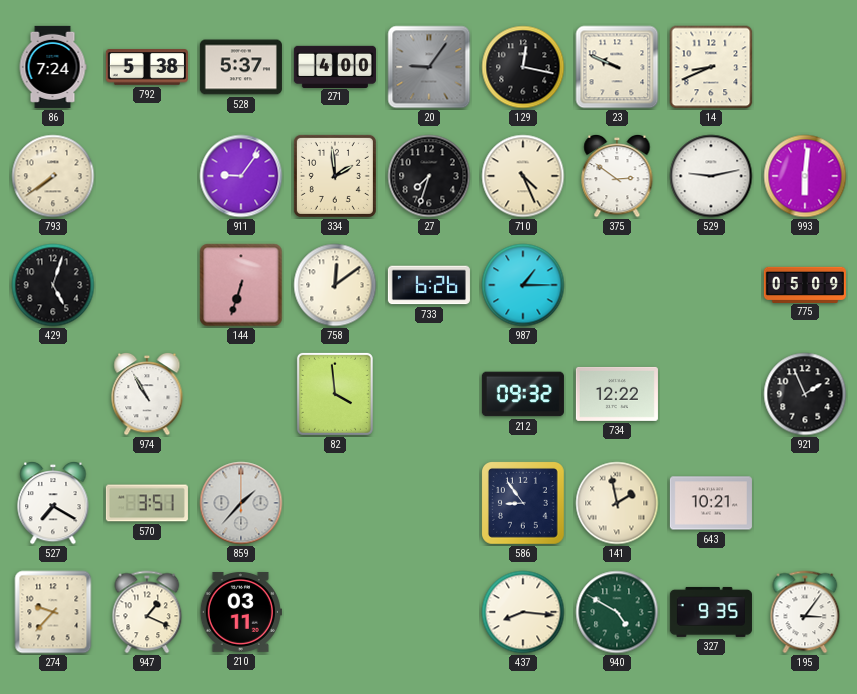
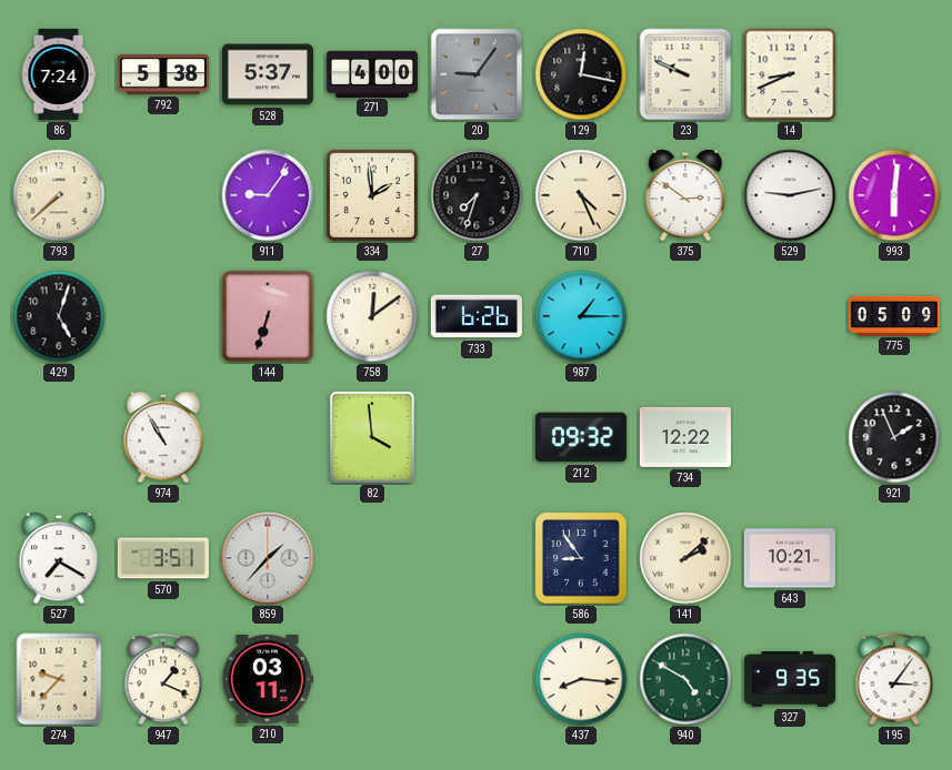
793: 7:39 -> 7:38
141: 1:58 -> 2:08
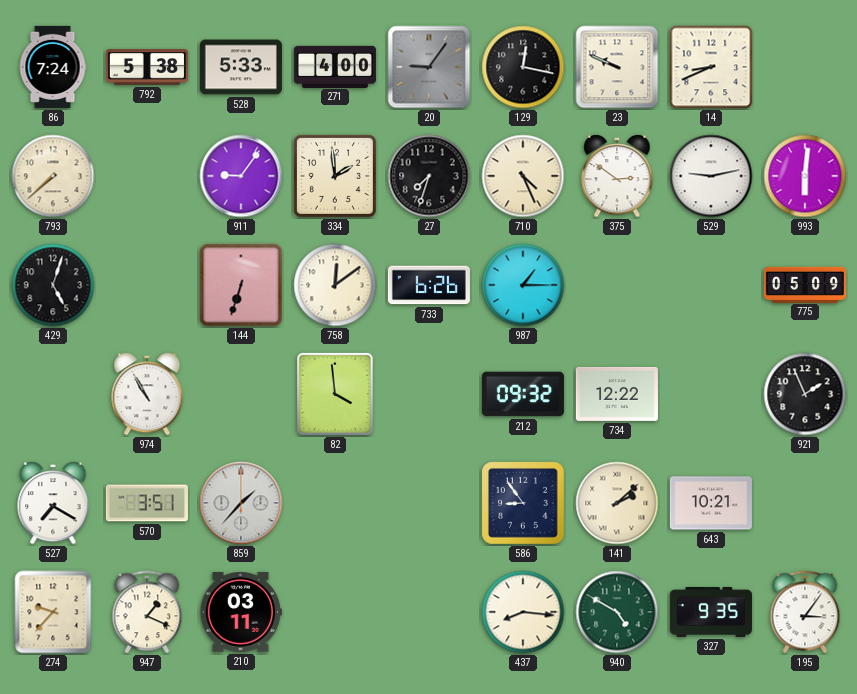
528: 5:37 -> 5:33
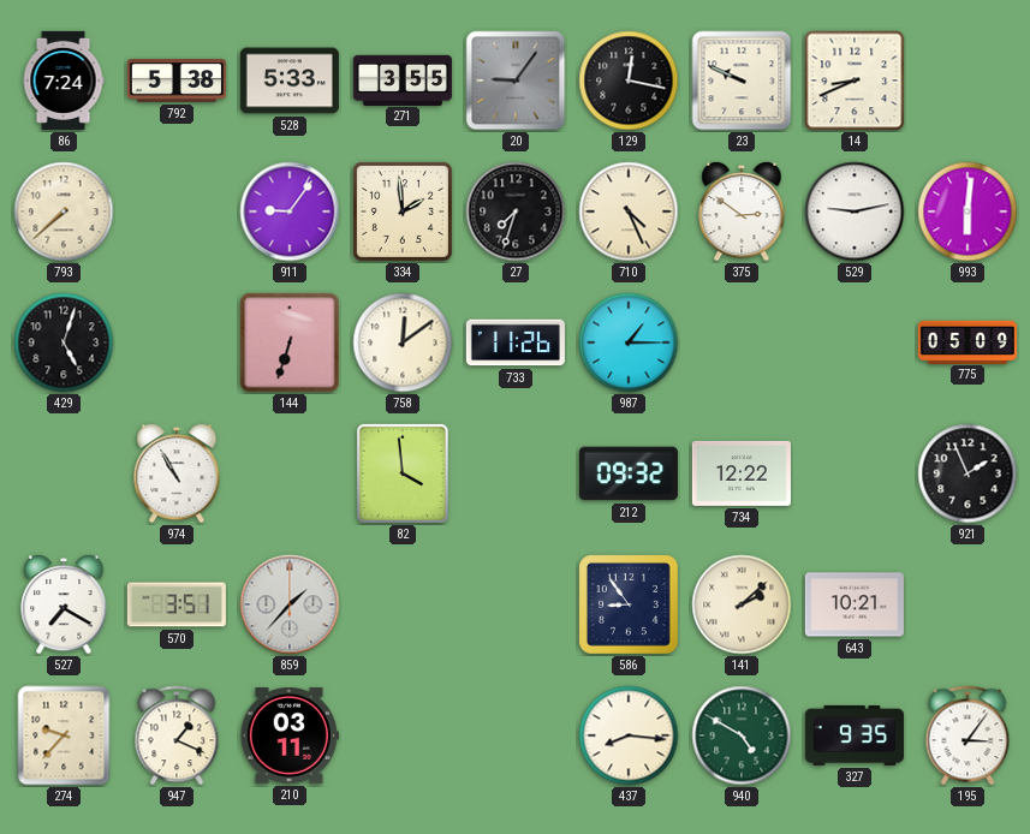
271: 4:00 -> 3:55
733: 6:26 -> 11:26
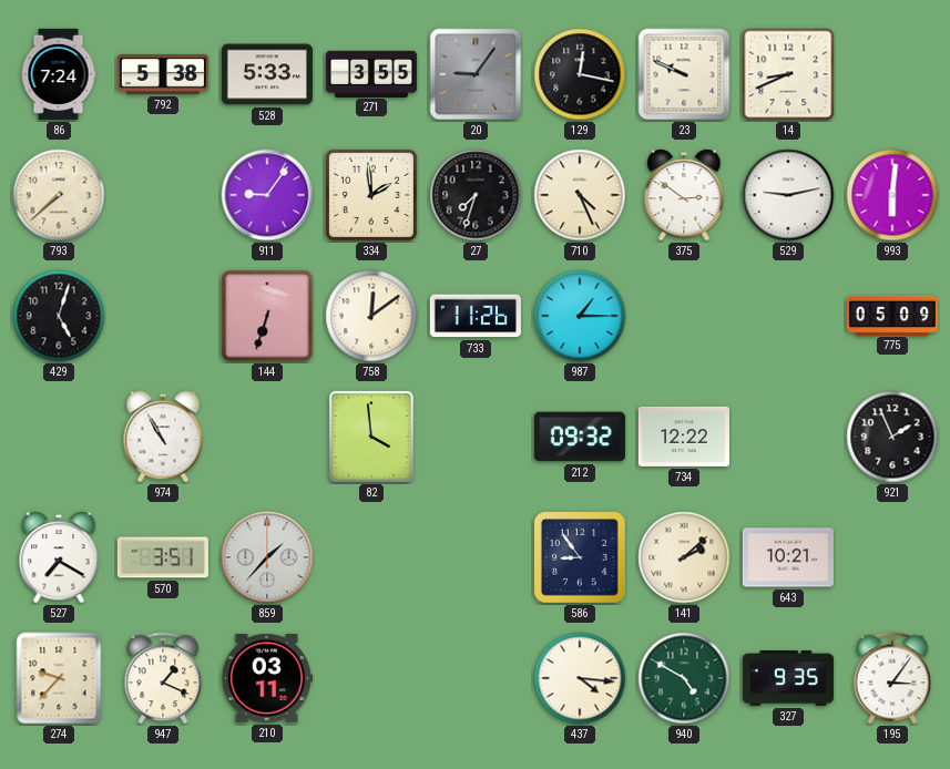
437: 8:16 -> 4:16
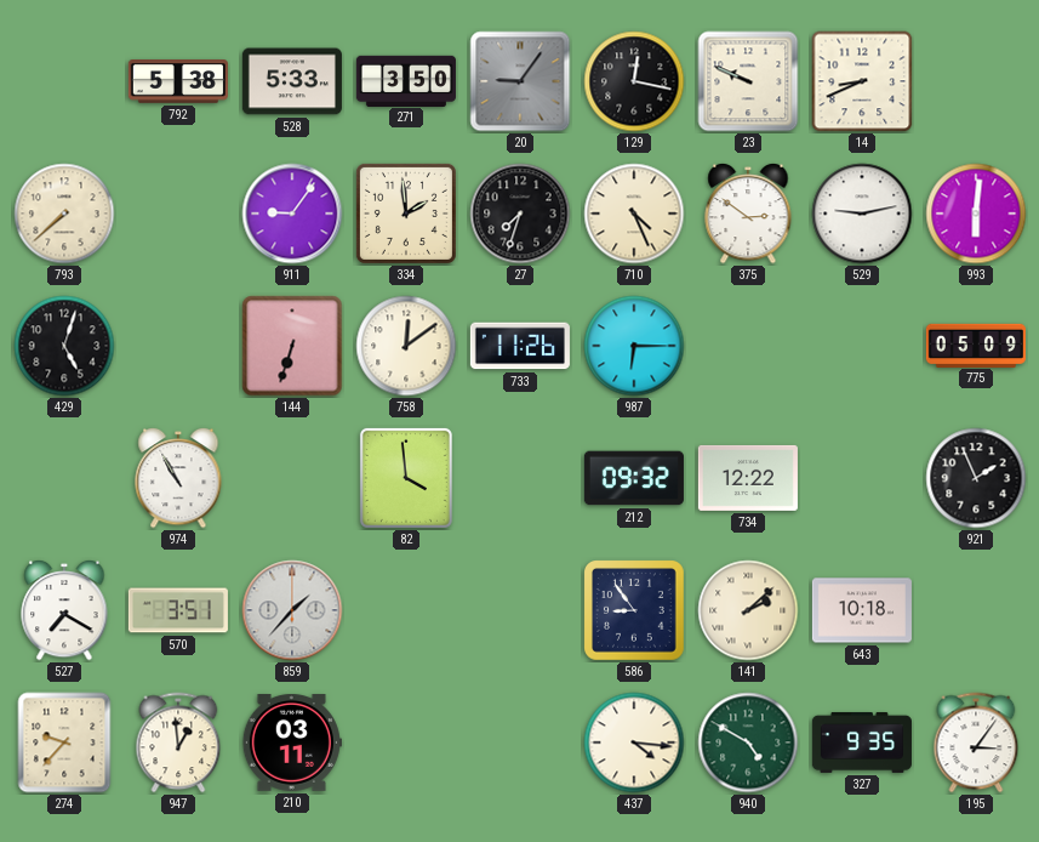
86: 7:24 -> none
271: 3:55 -> 3:50
987: 1:15 -> 6:15
643: 10:21 -> 10:18
947: 1:19 -> 12:59
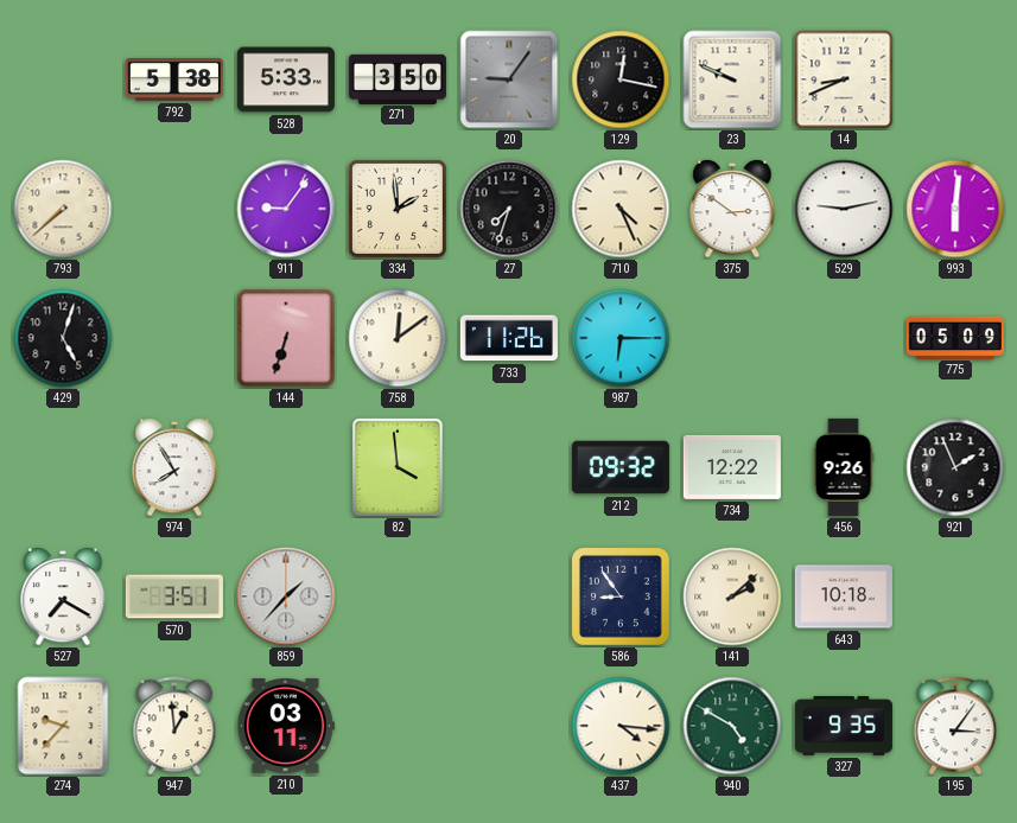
974: 10:55 -> 7:55
456: none -> 9:26
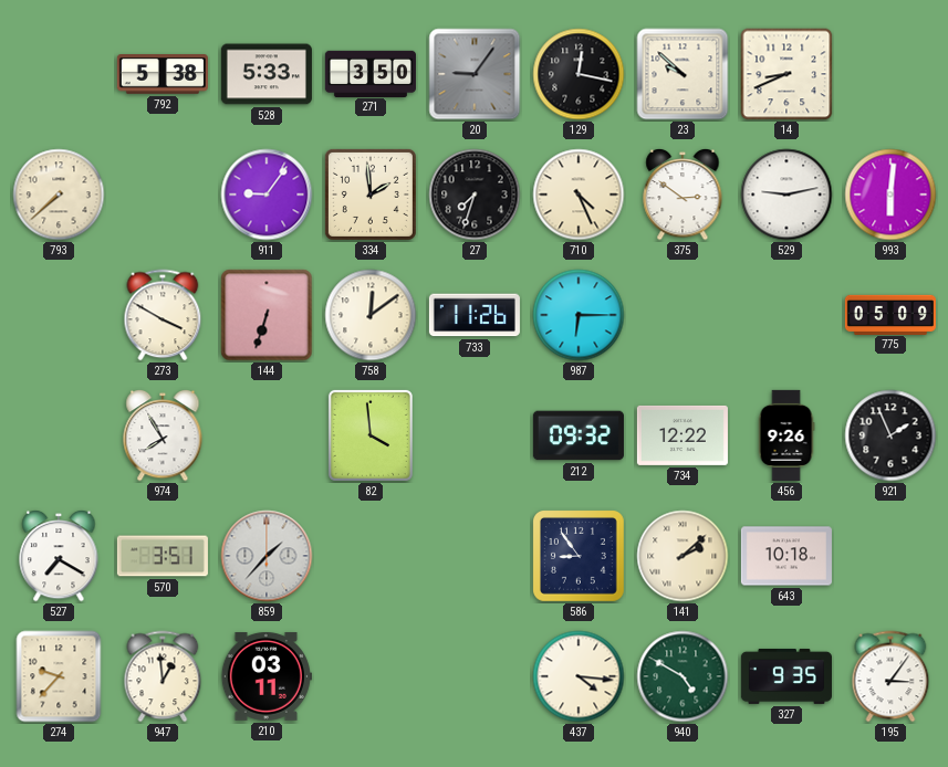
23: 9:49 -> 9:52
429: 5:03 -> none
273: none -> 3:50
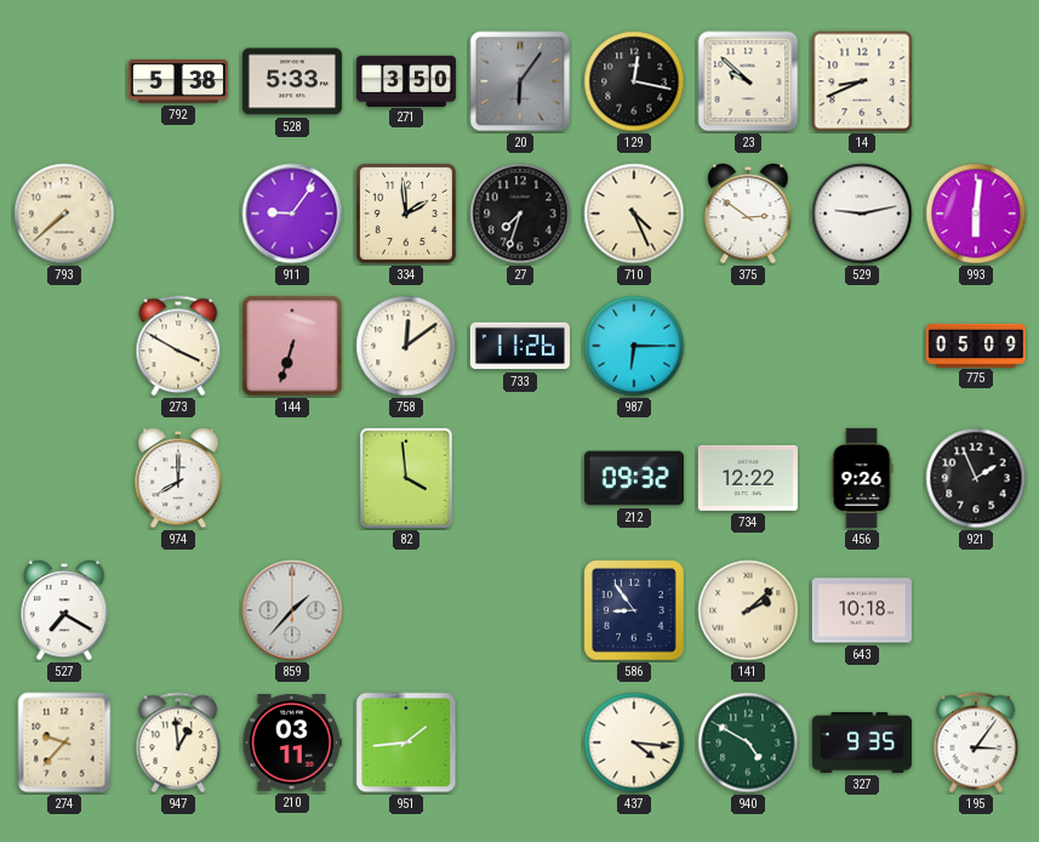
20: 9:06 -> 6:06
974: 7:55 -> 8:00
570: 3:51 -> none
951: none -> 1:44
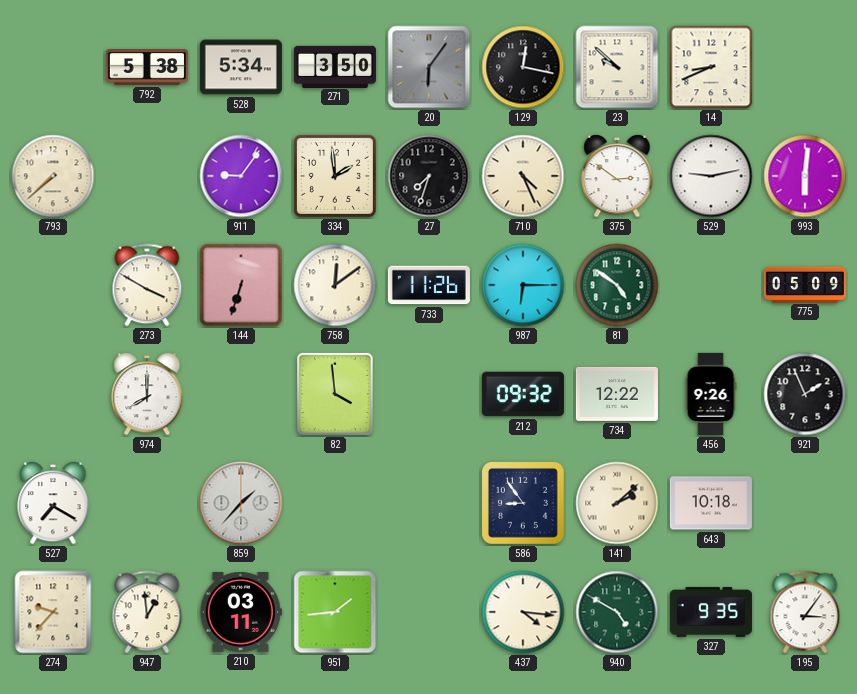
528: 5:33 -> 5:34
81: none -> 4:51
